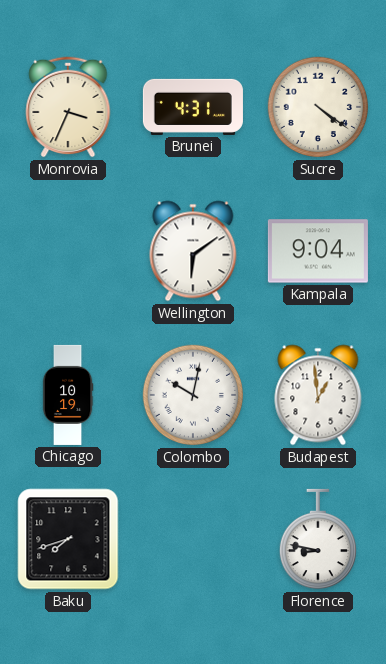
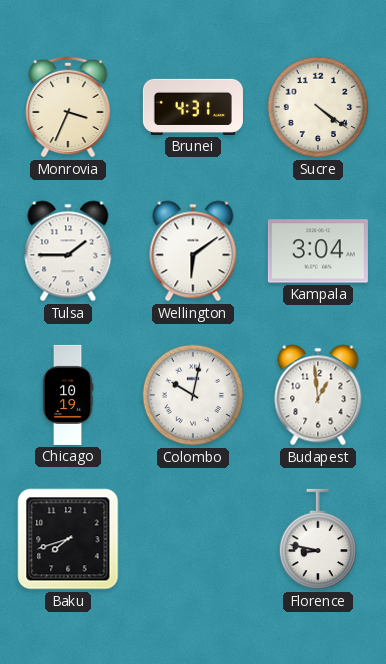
Tulsa: none -> 1:45
Kampala: 9:04 -> 3:04
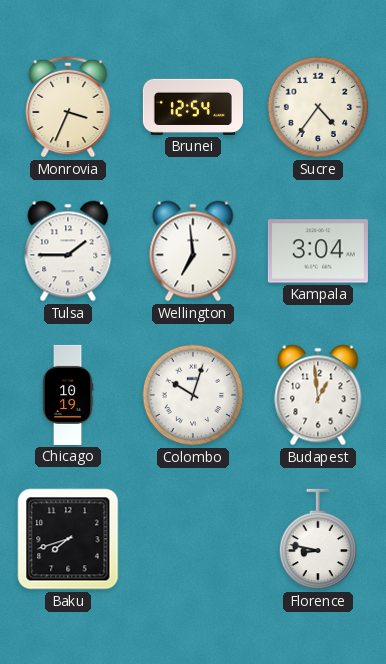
Brunei: 4:31 -> 12:54
Sucre: 4:21 -> 4:36
Wellington: 6:09 -> 6:59
Colombo: 10:02 -> 10:03
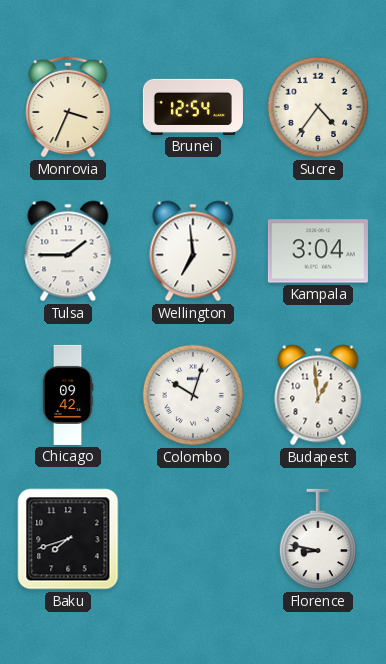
Chicago: 10:19 -> 09:42
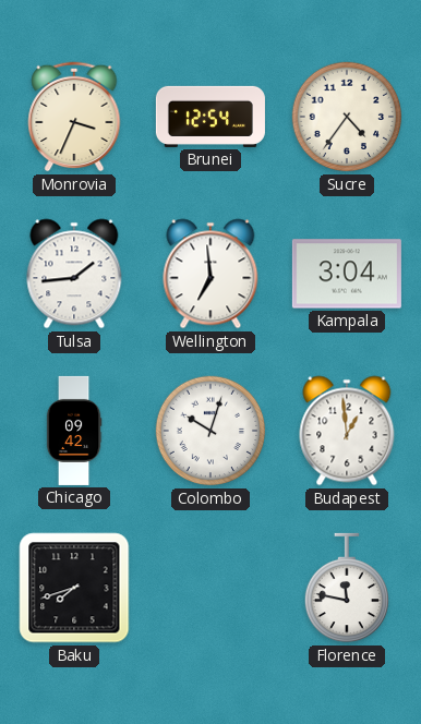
Tulsa: 1:45 -> 1:44
Florence: 8:47 -> 11:47
